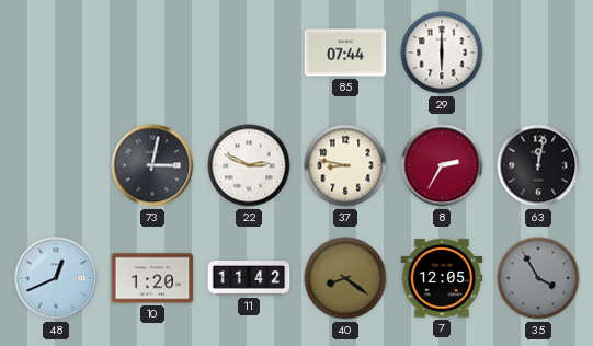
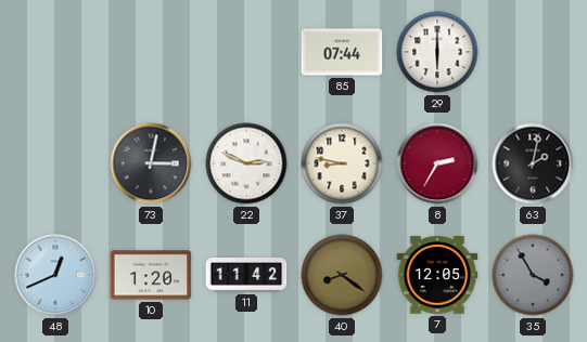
63: 12:02 -> 2:02
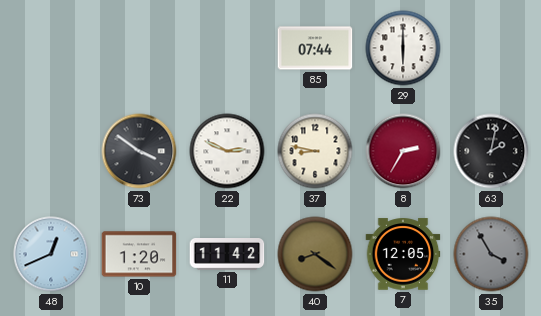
73: 3:02 -> 3:51
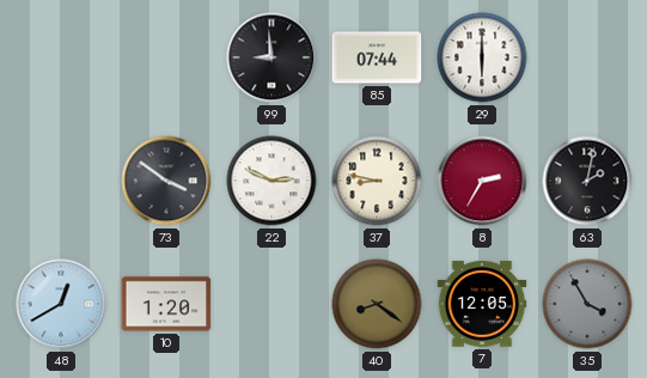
99: none -> 8:59
48: 12:41 -> 12:40
11: 11:42 -> none
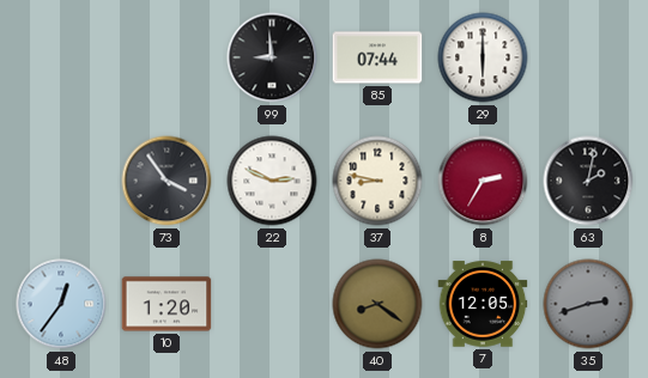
73: 3:51 -> 3:54
48: 12:40 -> 12:36
35: 3:55 -> 2:42
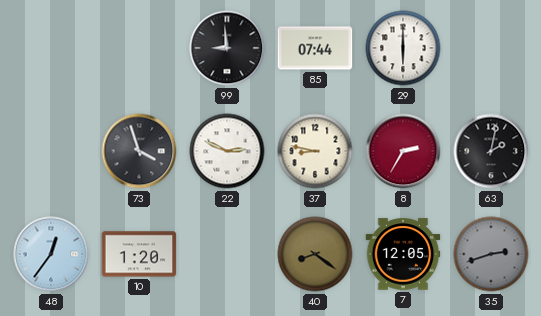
73: 3:54 -> 3:57
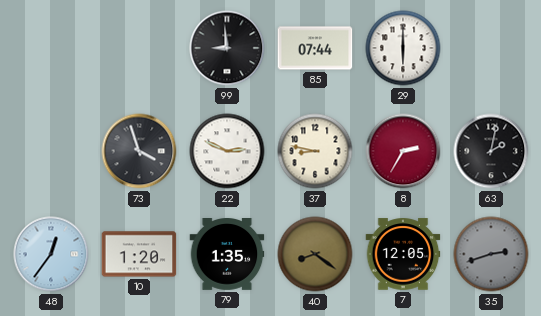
79: none -> 1:35
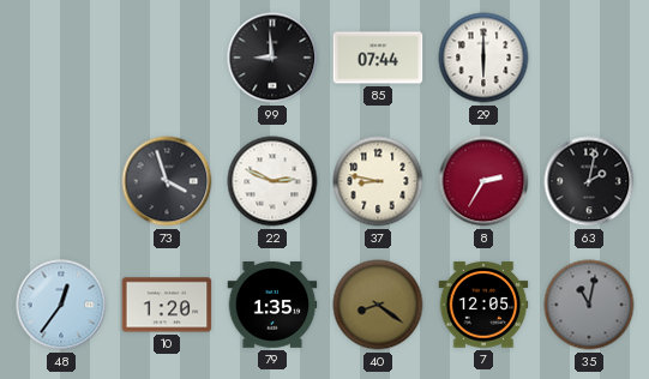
35: 2:42 -> 11:02
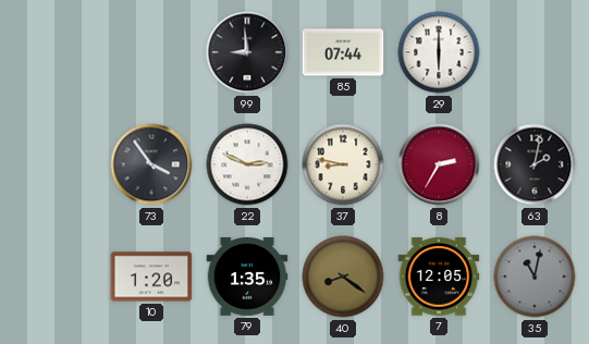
73: 3:57 -> 3:54
48: 12:36 -> none
